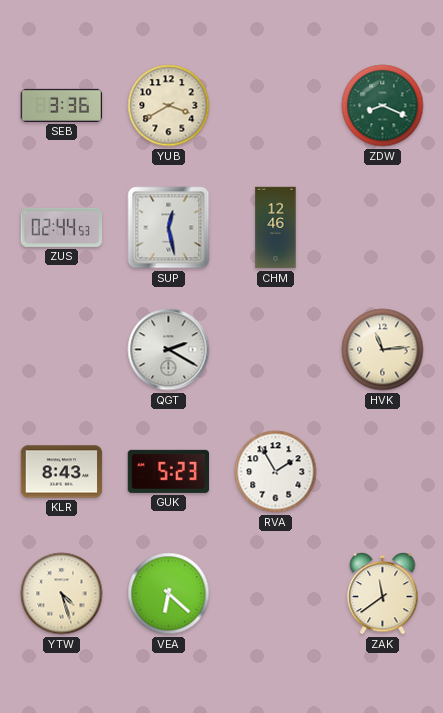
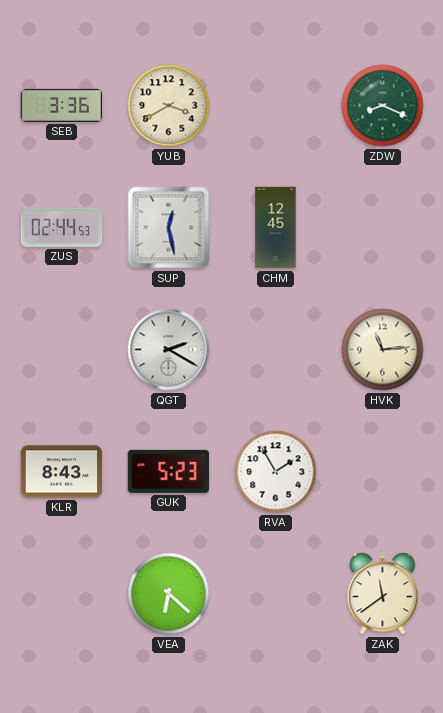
CHM: 12:46 -> 12:45
YTW: 4:27 -> none
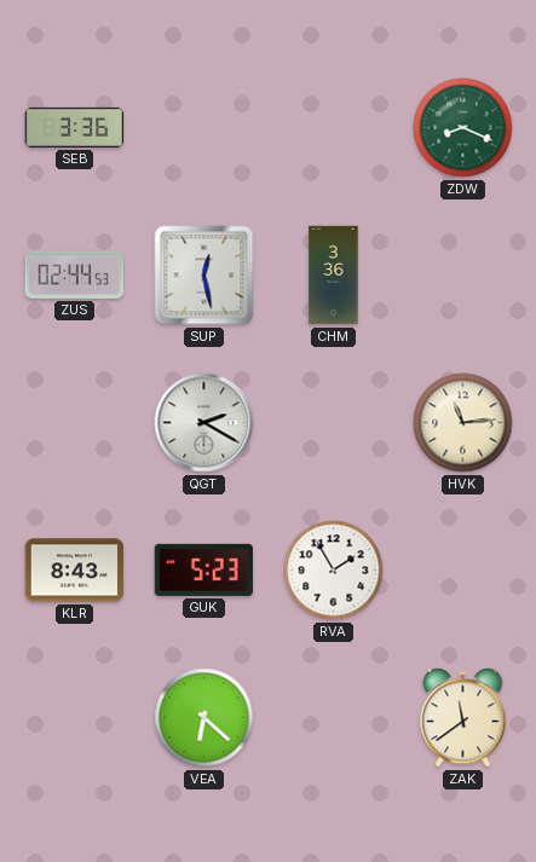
YUB: 3:40 -> none
CHM: 12:45 -> 3:36
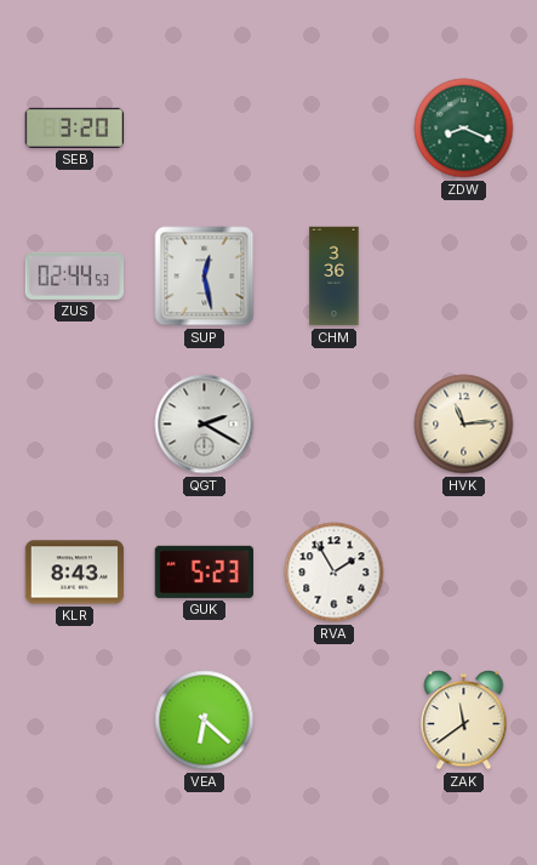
SEB: 3:36 -> 3:20
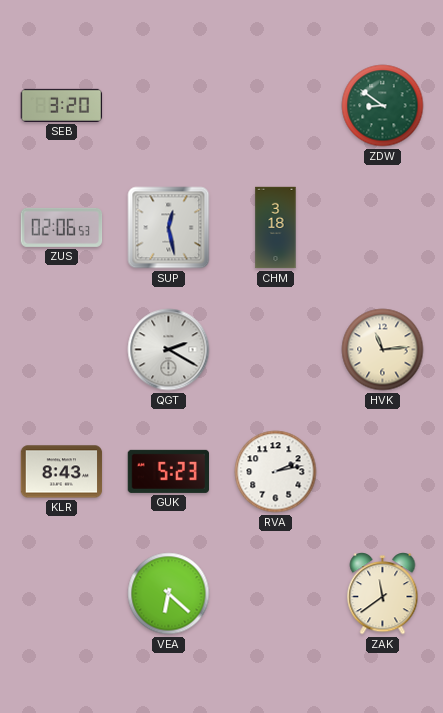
ZDW: 8:19 -> 8:51
ZUS: 02:44 -> 02:06
CHM: 3:36 -> 3:18
RVA: 1:55 -> 2:13
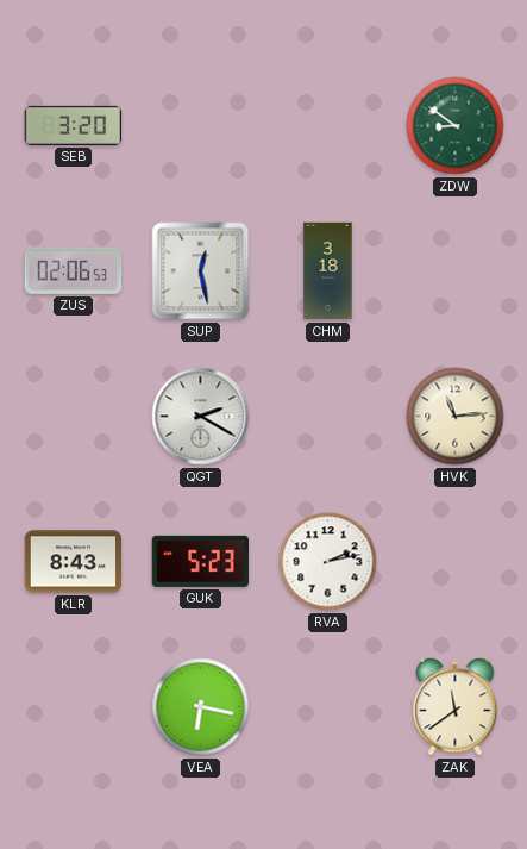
VEA: 6:22 -> 6:17
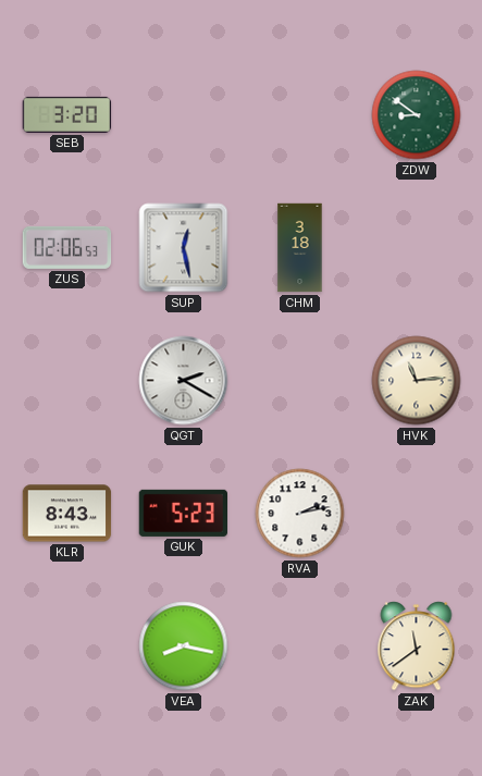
VEA: 6:17 -> 8:17
